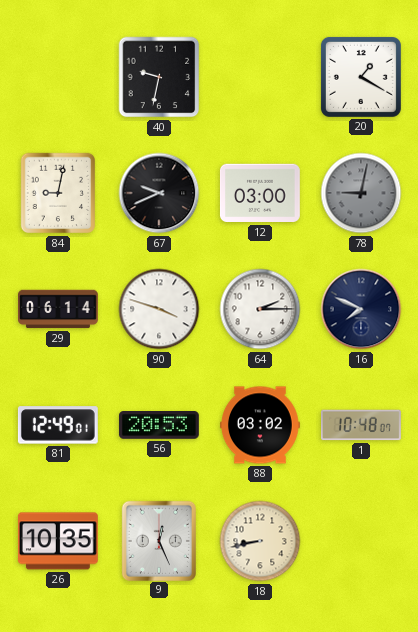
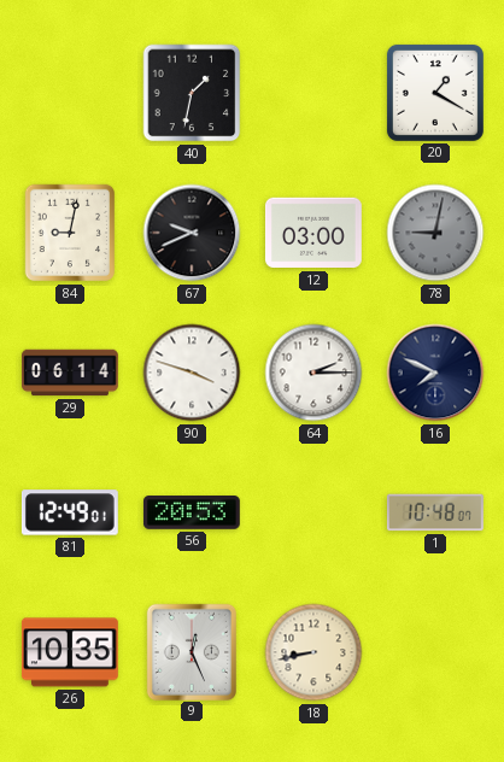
40: 9:32 -> 1:32
88: 03:02 -> none
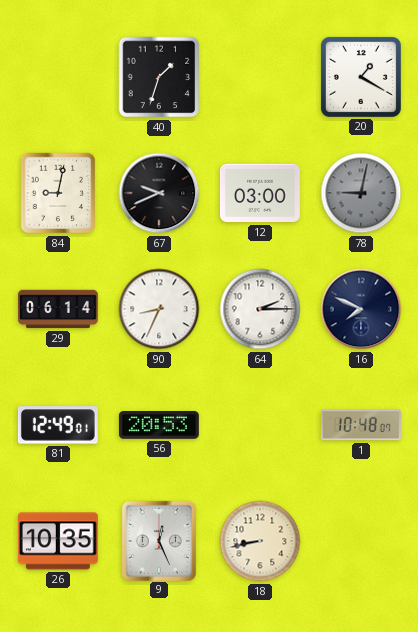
40: 1:32 -> 1:33
90: 3:48 -> 8:34
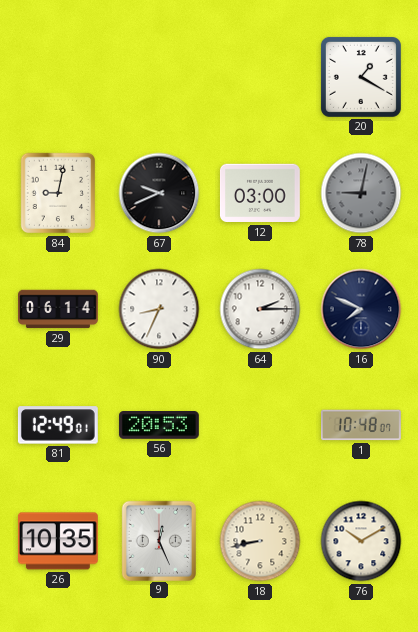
40: 1:33 -> none
76: none -> 10:10
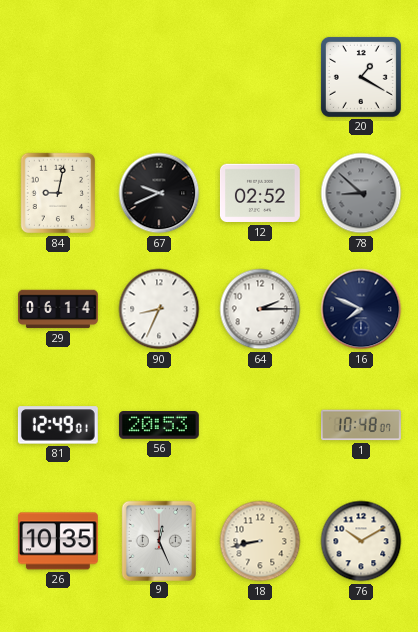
12: 03:00 -> 02:52
78: 9:02 -> 8:52
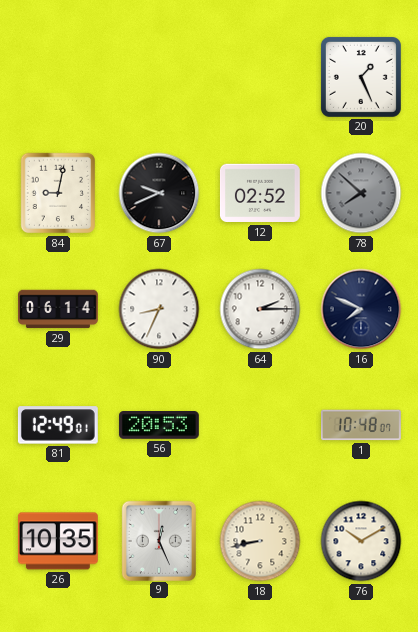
20: 1:20 -> 1:26
78: 8:52 -> 7:52
